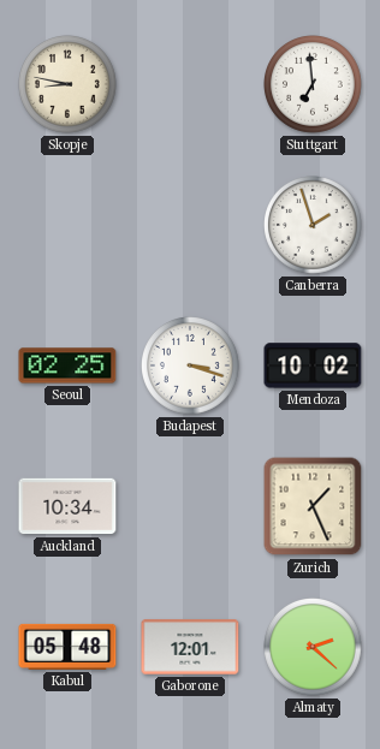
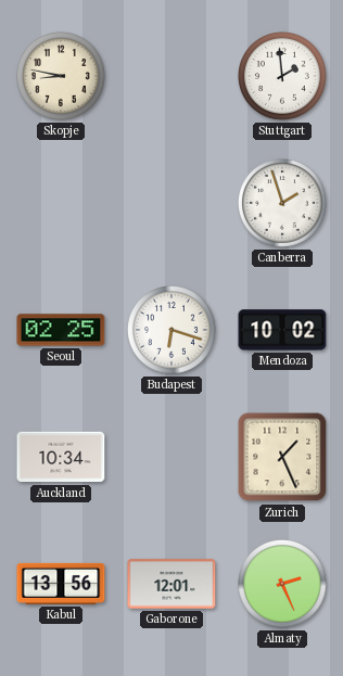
Stuttgart: 6:59 -> 1:59
Budapest: 3:18 -> 6:18
Kabul: 05:48 -> 13:56
Almaty: 2:22 -> 2:26
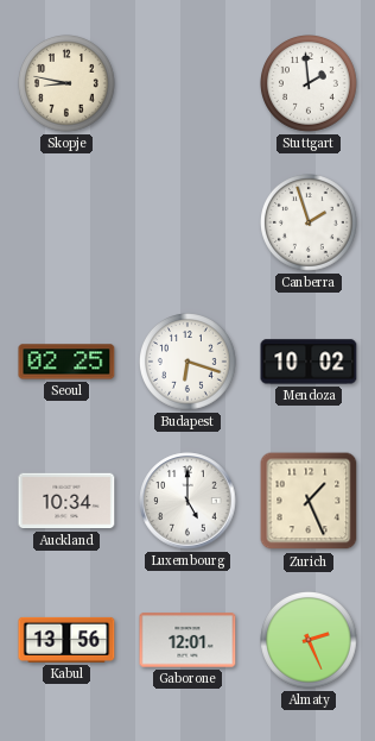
Luxembourg: none -> 5:00
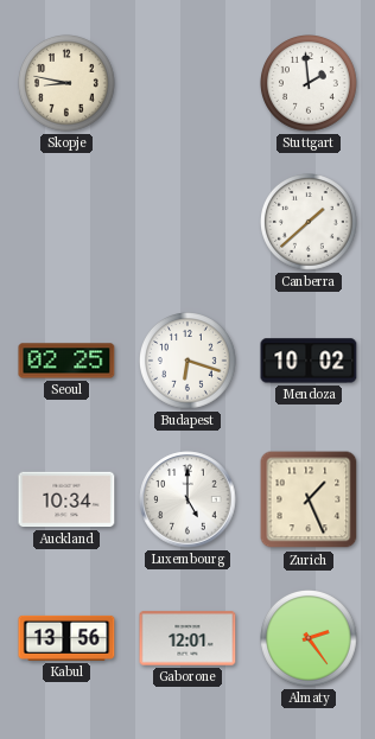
Canberra: 1:57 -> 1:38
Almaty: 2:26 -> 2:24
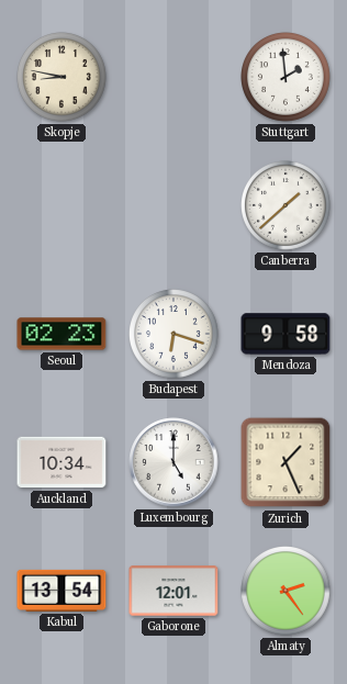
Seoul: 02:25 -> 02:23
Mendoza: 10:02 -> 9:58
Kabul: 13:56 -> 13:54
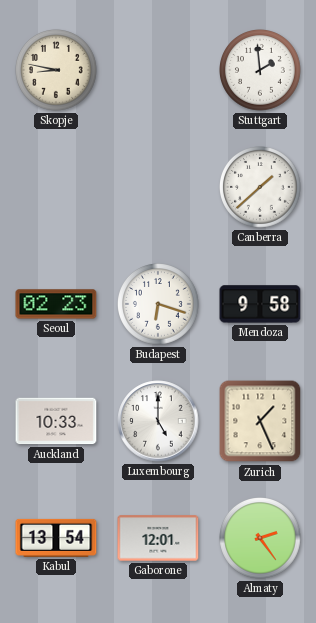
Auckland: 10:34 -> 10:33
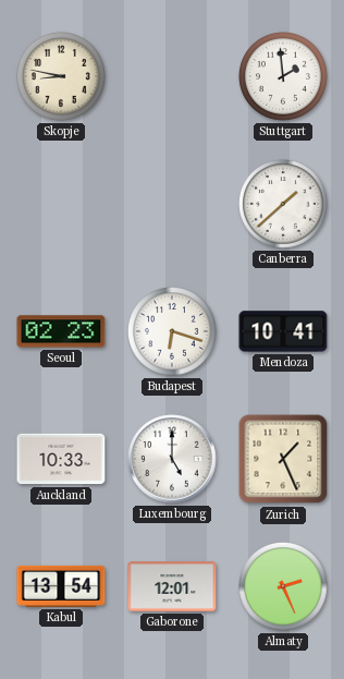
Mendoza: 9:58 -> 10:41
Almaty: 2:24 -> 2:26
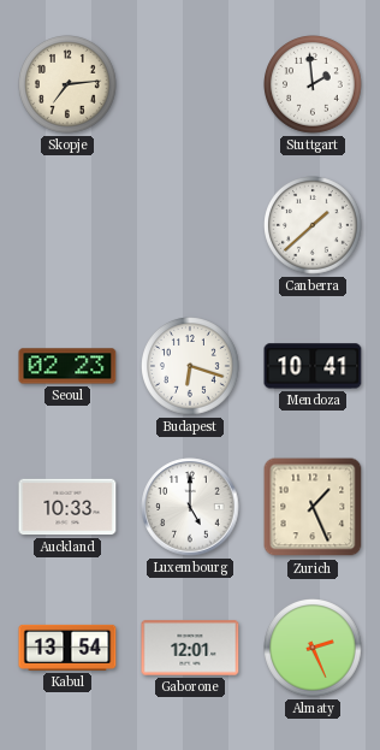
Skopje: 8:47 -> 7:14
